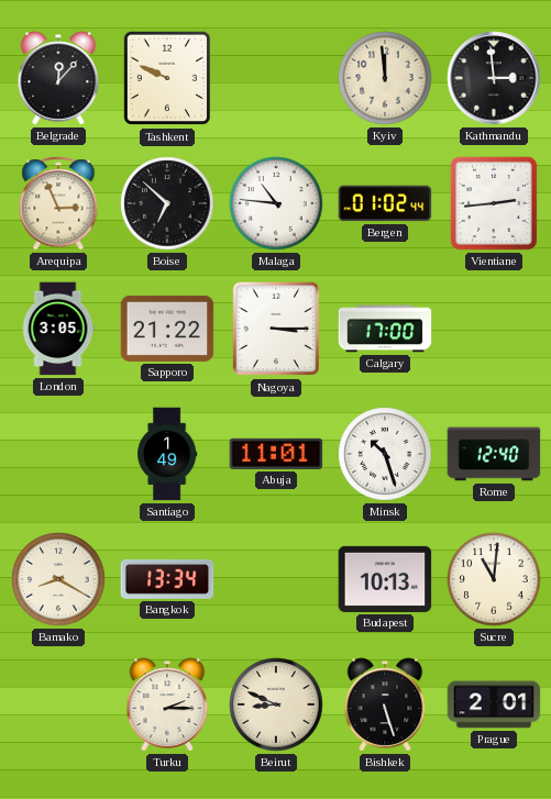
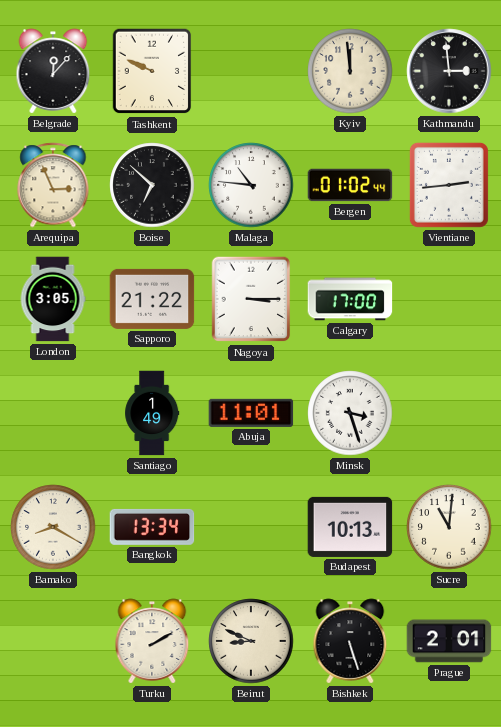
Minsk: 10:27 -> 3:27
Rome: 12:40 -> none
Turku: 2:15 -> 2:10
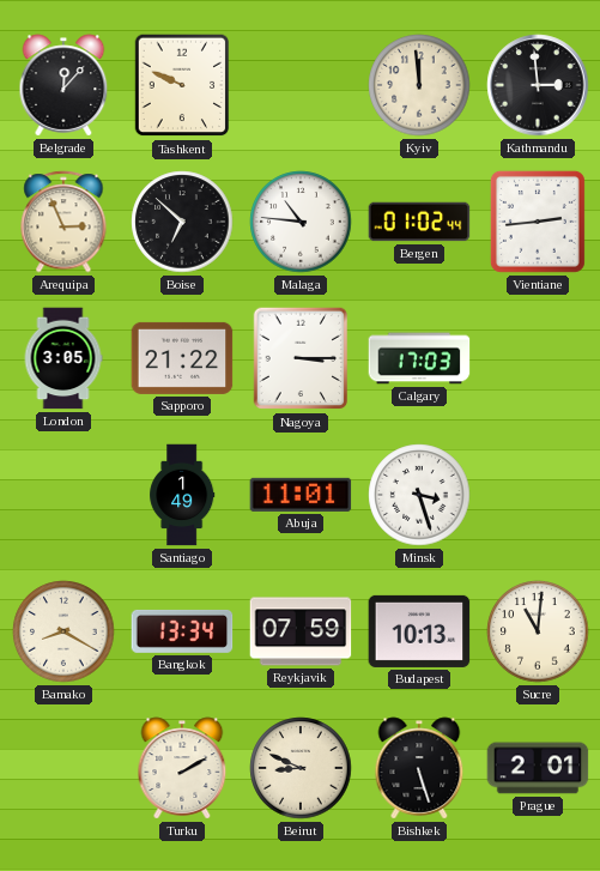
Calgary: 17:00 -> 17:03
Reykjavik: none -> 07:59
